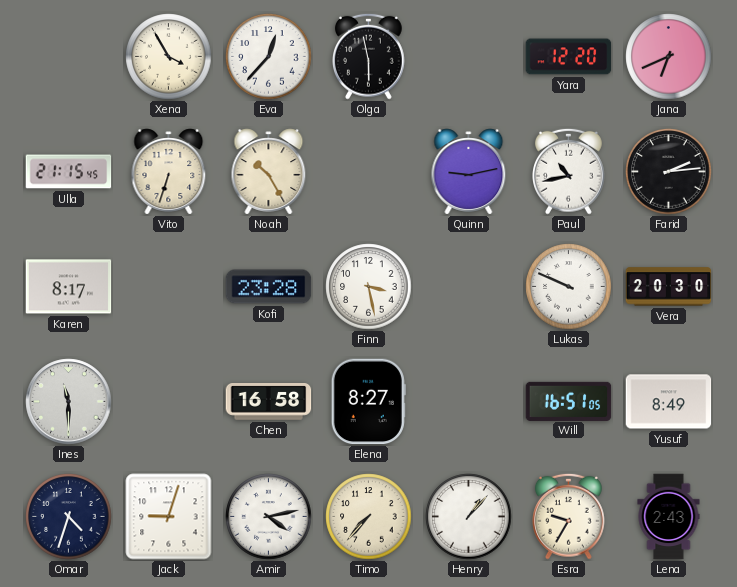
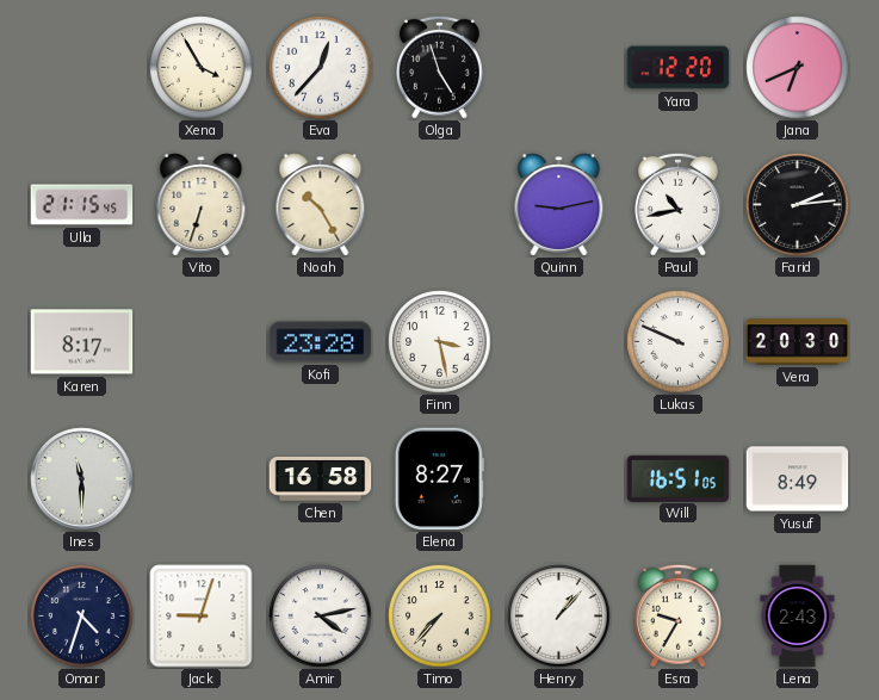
Olga: 5:58 -> 4:57
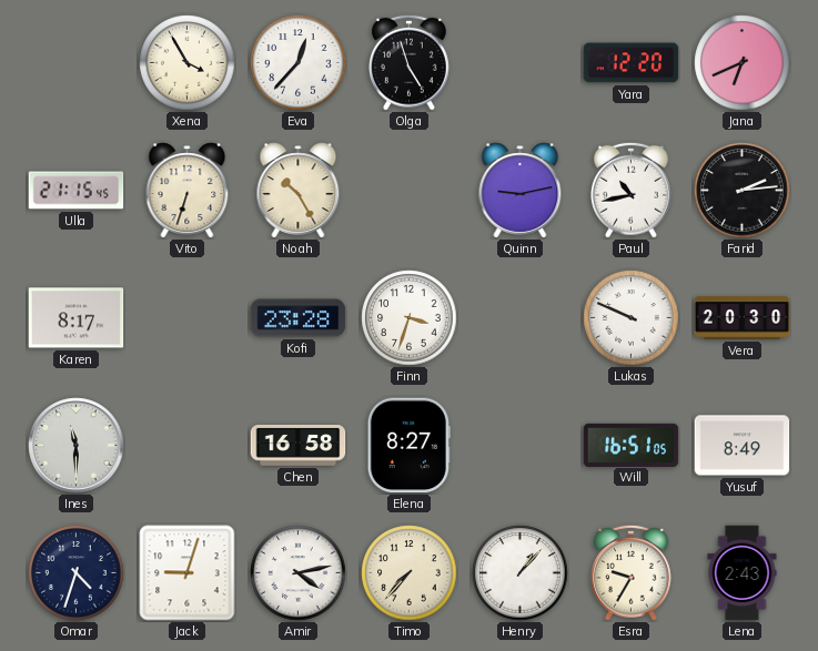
Finn: 3:28 -> 3:33
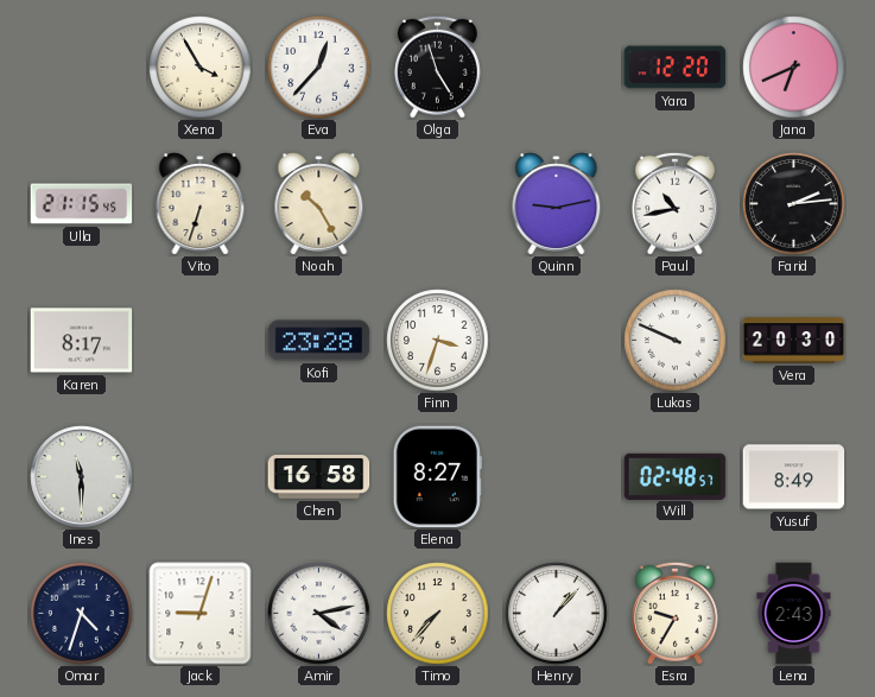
Will: 16:51 -> 02:48
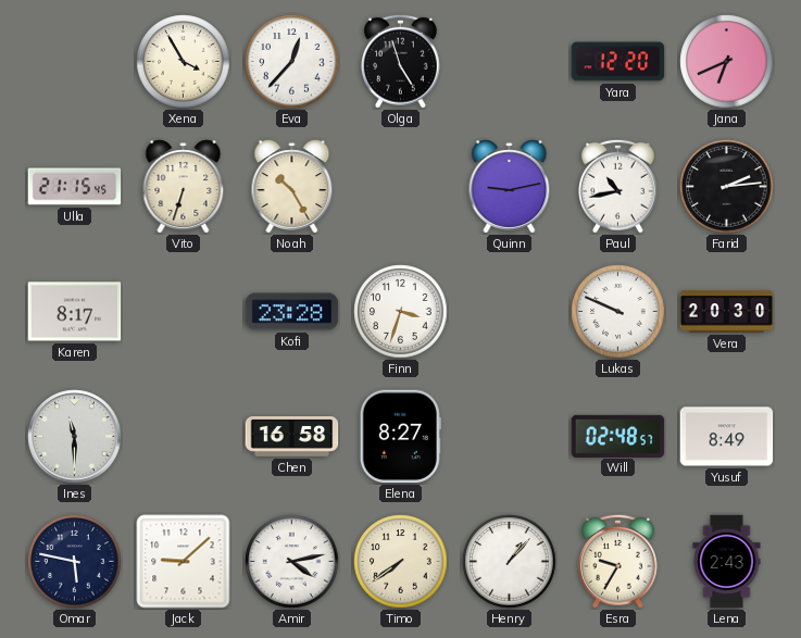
Omar: 4:33 -> 5:47
Jack: 9:03 -> 9:08
Timo: 7:37 -> 7:39
